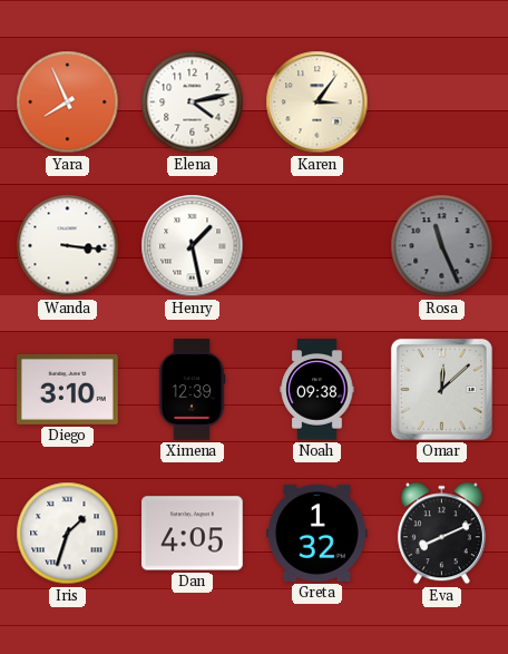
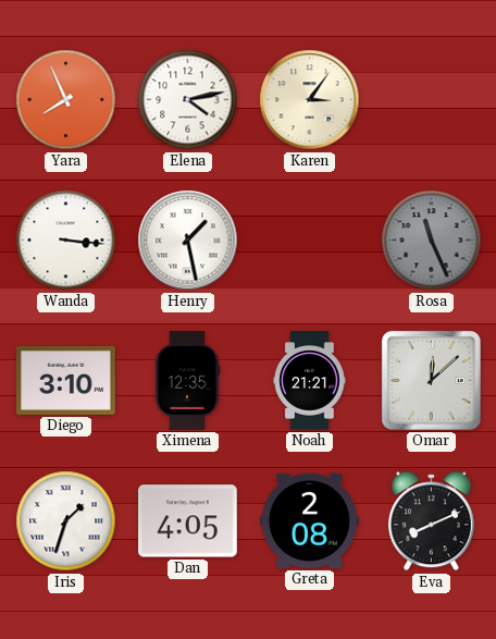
Ximena: 12:39 -> 12:35
Noah: 09:38 -> 21:21
Greta: 1:32 -> 2:08
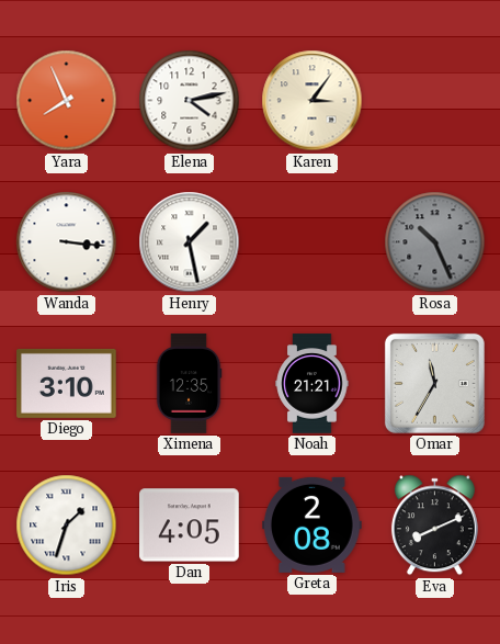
Rosa: 11:26 -> 10:26
Omar: 12:08 -> 11:35
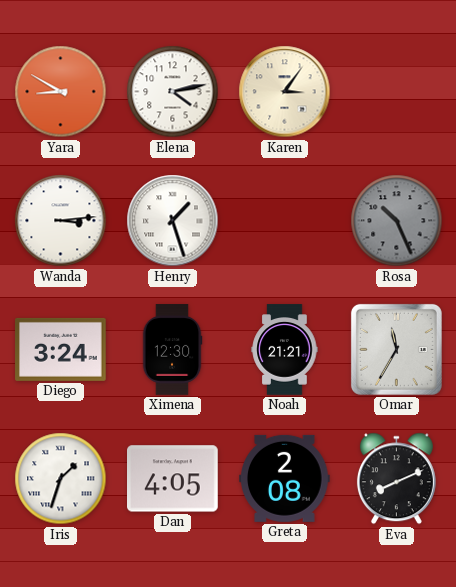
Yara: 7:56 -> 8:50
Wanda: 3:16 -> 3:14
Henry: 1:28 -> 1:27
Diego: 3:10 -> 3:24
Ximena: 12:35 -> 12:30
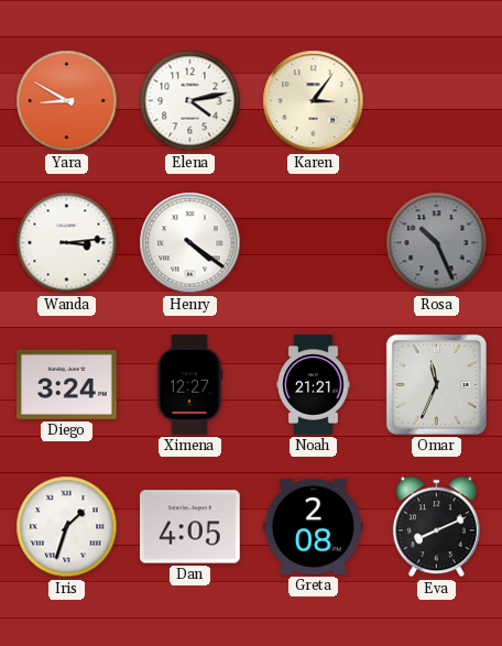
Henry: 1:27 -> 4:21
Ximena: 12:30 -> 12:27
Omar: 11:35 -> 11:34
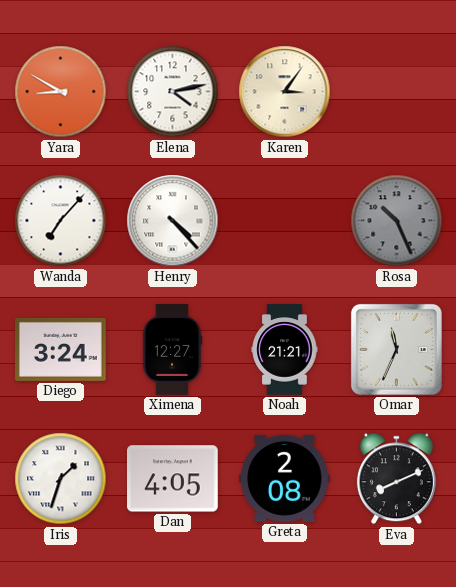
Wanda: 3:14 -> 7:07
Henry: 4:21 -> 4:23
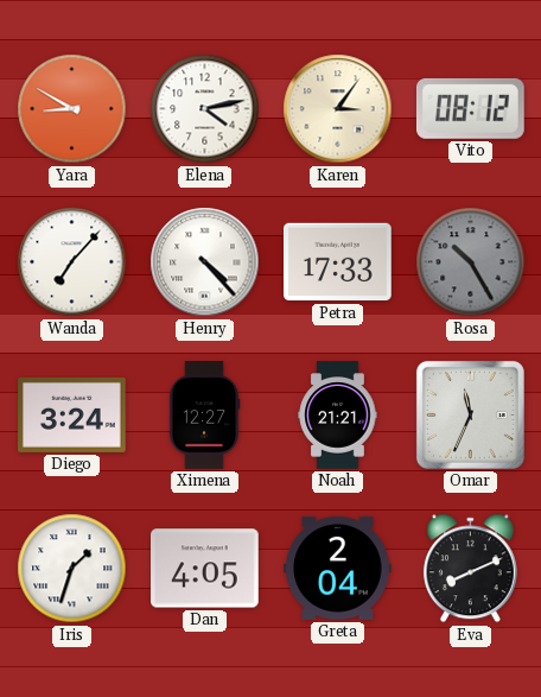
Vito: none -> 08:12
Petra: none -> 17:33
Rosa: 10:26 -> 10:25
Greta: 2:08 -> 2:04
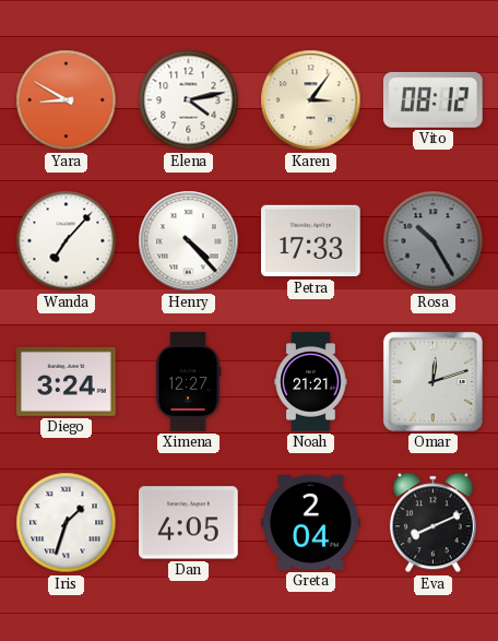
Omar: 11:34 -> 12:12
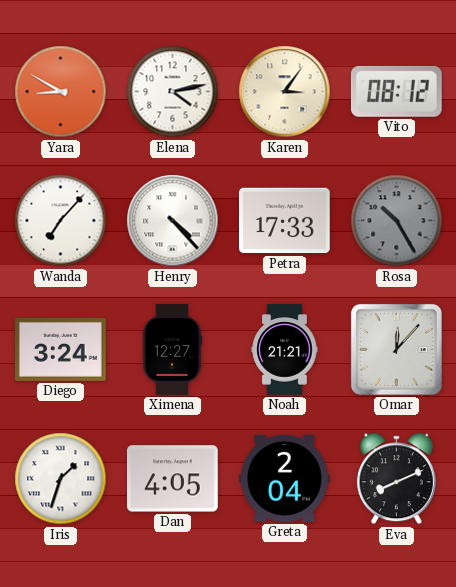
Omar: 12:12 -> 12:07
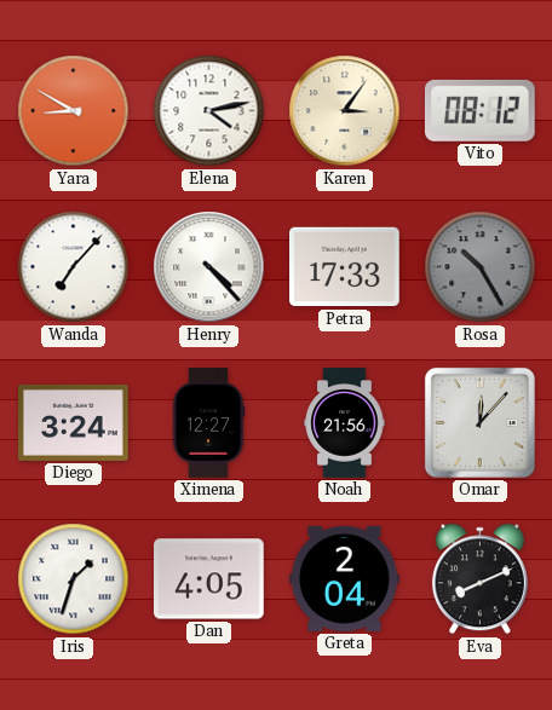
Noah: 21:21 -> 21:56
